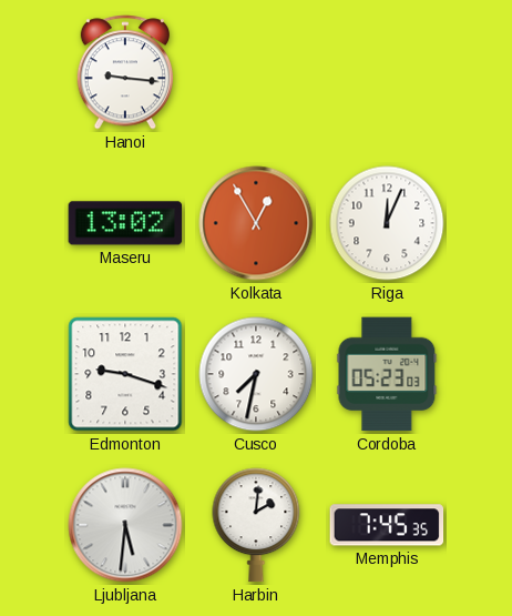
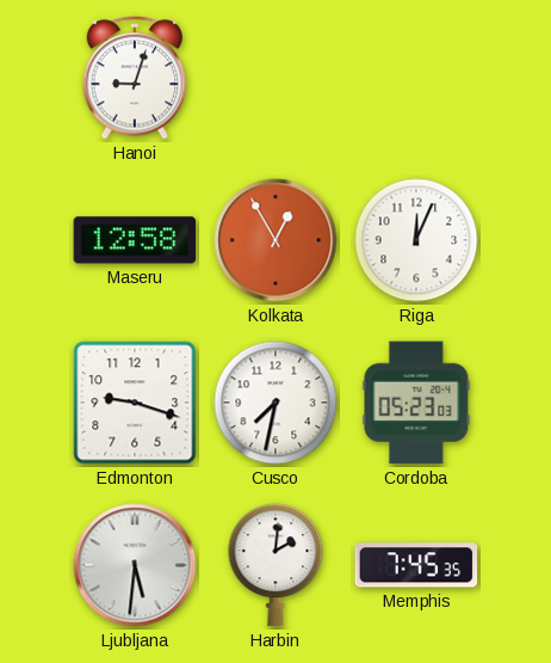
Hanoi: 9:16 -> 9:03
Maseru: 13:02 -> 12:58
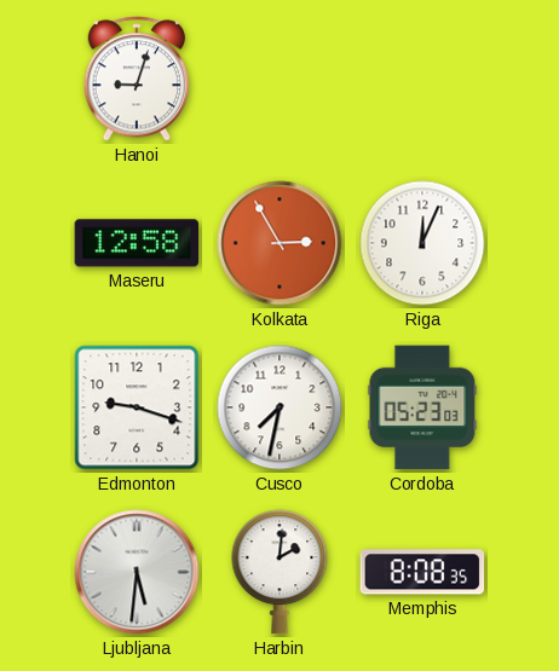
Kolkata: 12:55 -> 2:55
Memphis: 7:45 -> 8:08
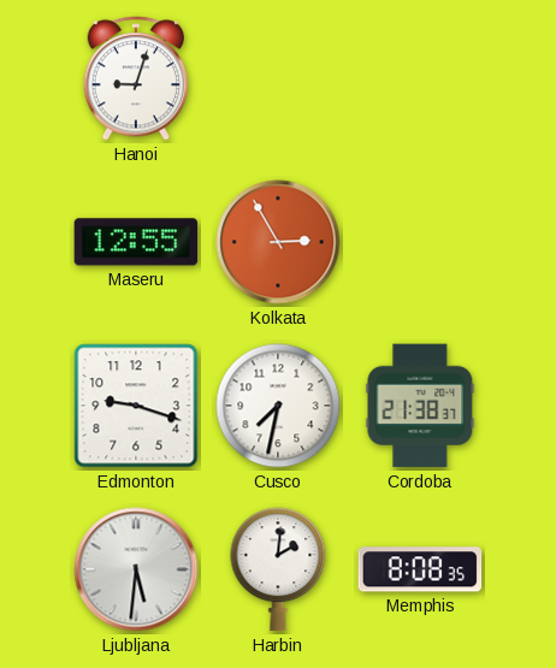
Maseru: 12:58 -> 12:55
Riga: 12:04 -> none
Cordoba: 05:23 -> 21:38
